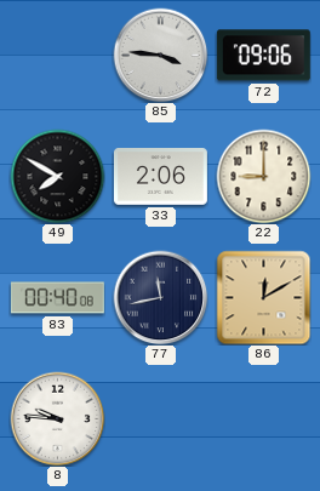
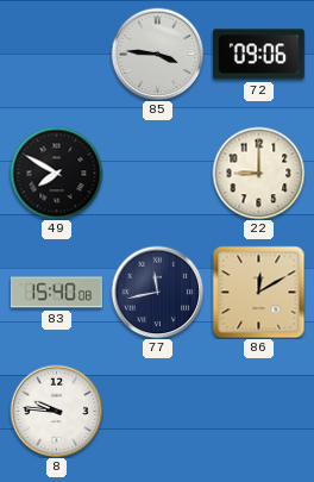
33: 2:06 -> none
83: 00:40 -> 15:40
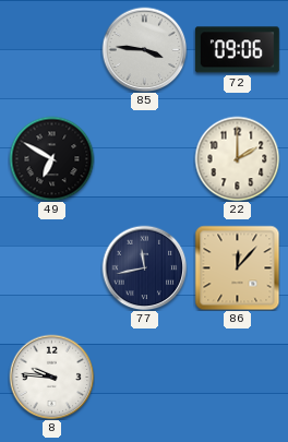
49: 7:50 -> 6:50
22: 9:00 -> 2:00
83: 15:40 -> none
86: 12:10 -> 12:07
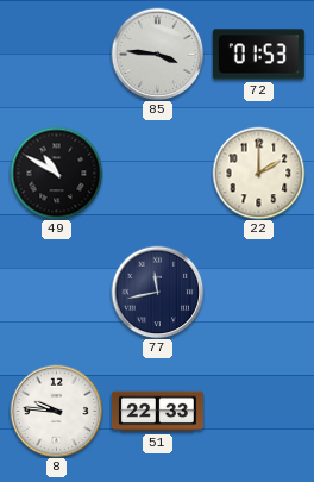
72: 09:06 -> 01:53
49: 6:50 -> 10:50
86: 12:07 -> none
51: none -> 22:33
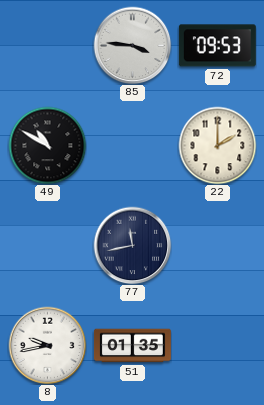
72: 01:53 -> 09:53
8: 9:46 -> 9:43
51: 22:33 -> 01:35
